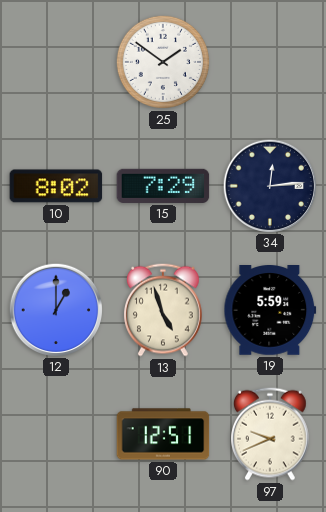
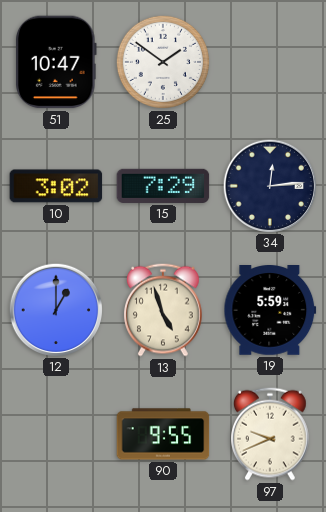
51: none -> 10:47
10: 8:02 -> 3:02
90: 12:51 -> 9:55
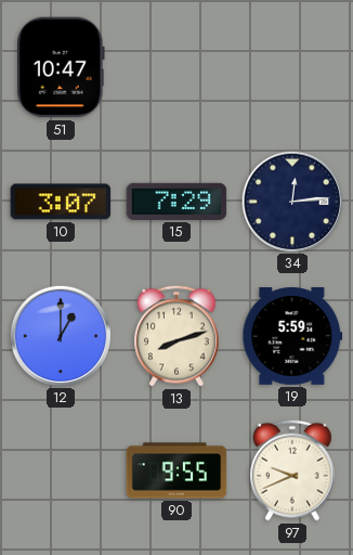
25: 1:51 -> none
10: 3:02 -> 3:07
13: 4:57 -> 8:12
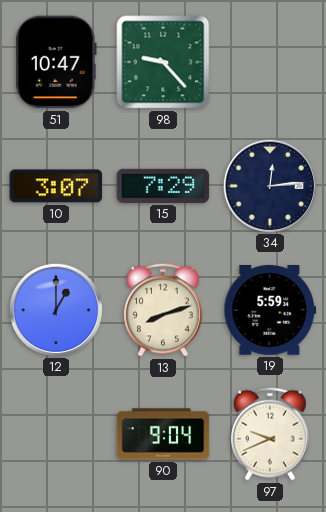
98: none -> 9:23
90: 9:55 -> 9:04
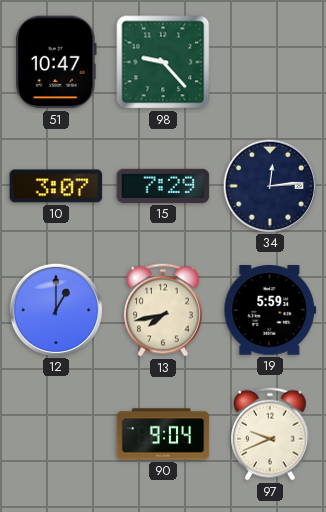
13: 8:12 -> 7:43
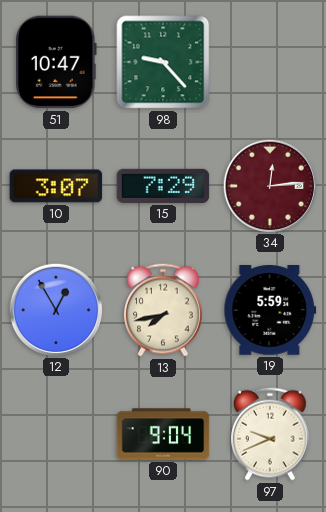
34 dial: navy -> burgundy
12: 1:00 -> 12:55
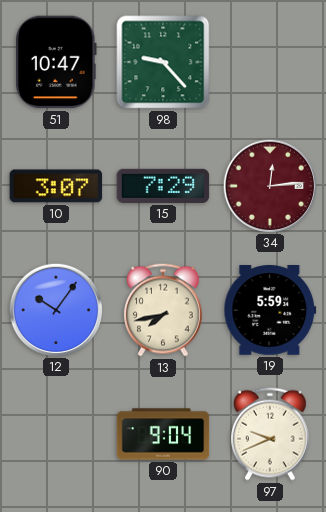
12: 12:55 -> 10:06
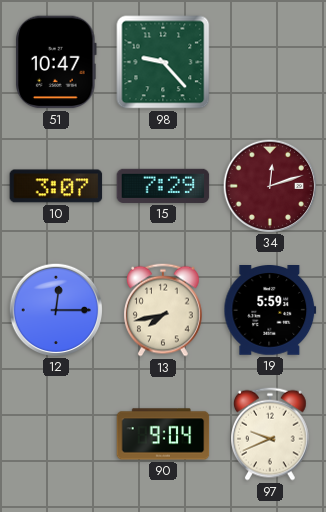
34: 12:14 -> 12:12
12: 10:06 -> 12:15
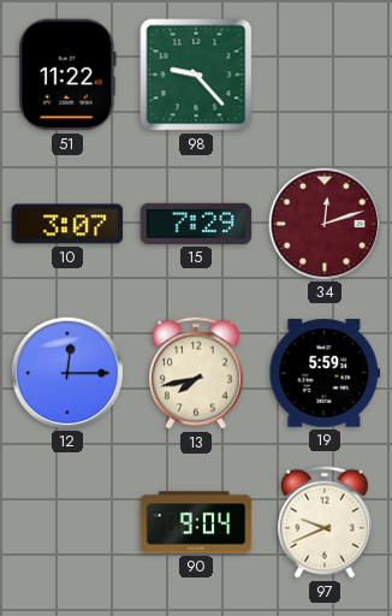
51: 10:47 -> 11:22
